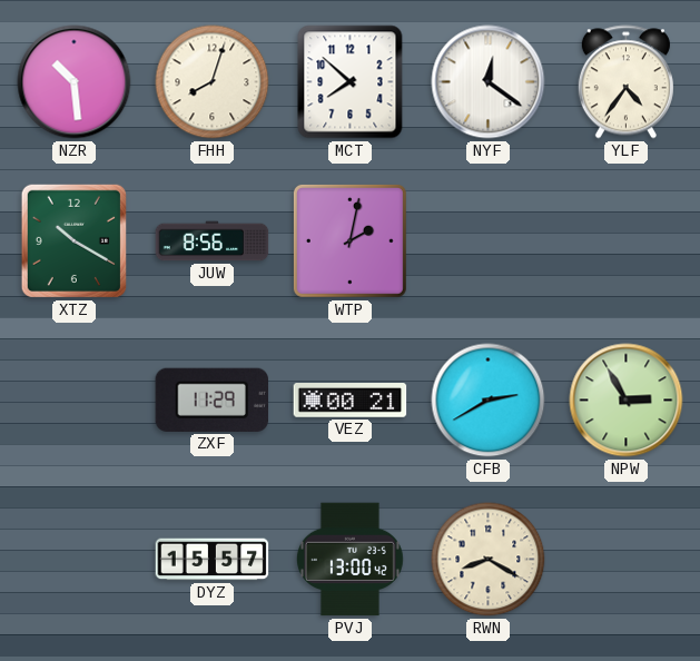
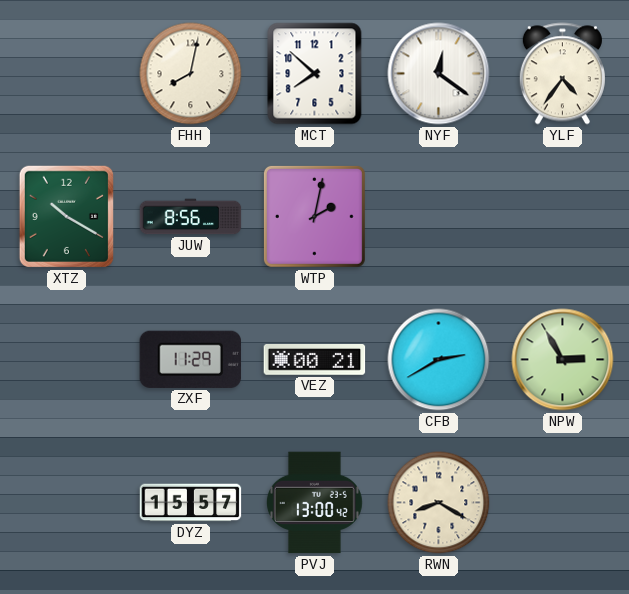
NZR: 10:29 -> none
FHH: 8:03 -> 8:02
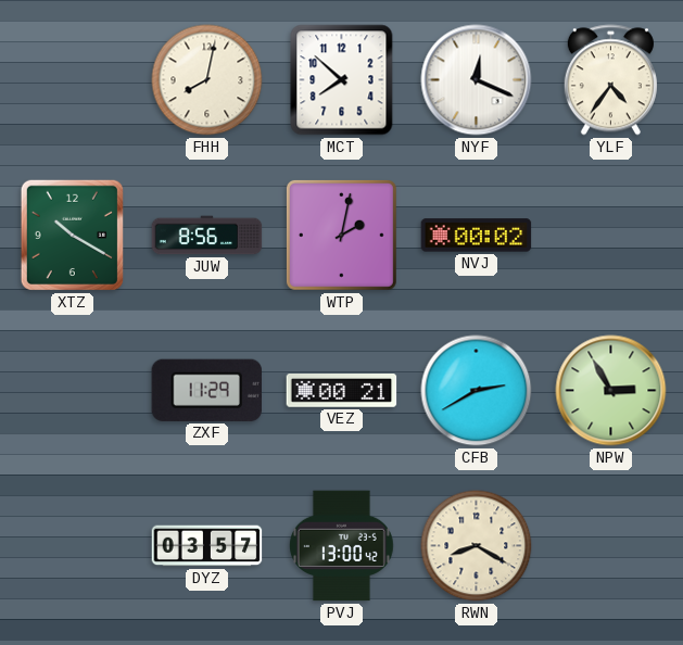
NYF: 12:21 -> 12:19
NVJ: none -> 00:02
DYZ: 15:57 -> 03:57
